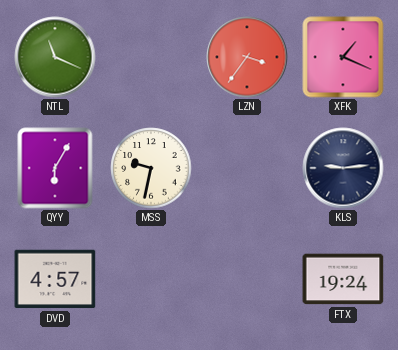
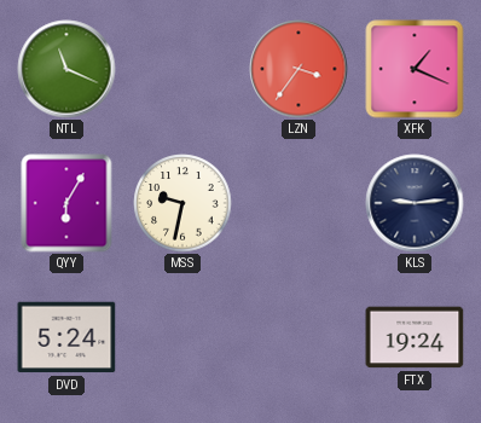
DVD: 4:57 -> 5:24
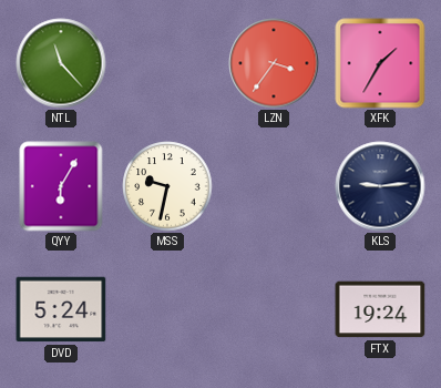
NTL: 11:19 -> 11:23
XFK: 1:19 -> 1:35
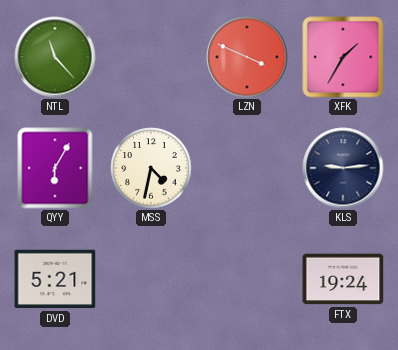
LZN: 3:36 -> 3:49
MSS: 9:32 -> 4:32
DVD: 5:24 -> 5:21
